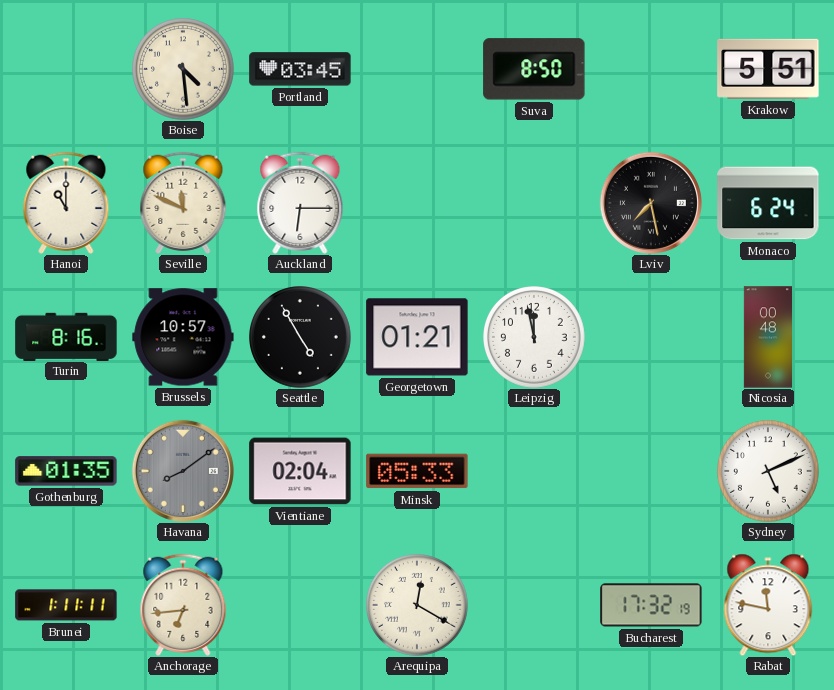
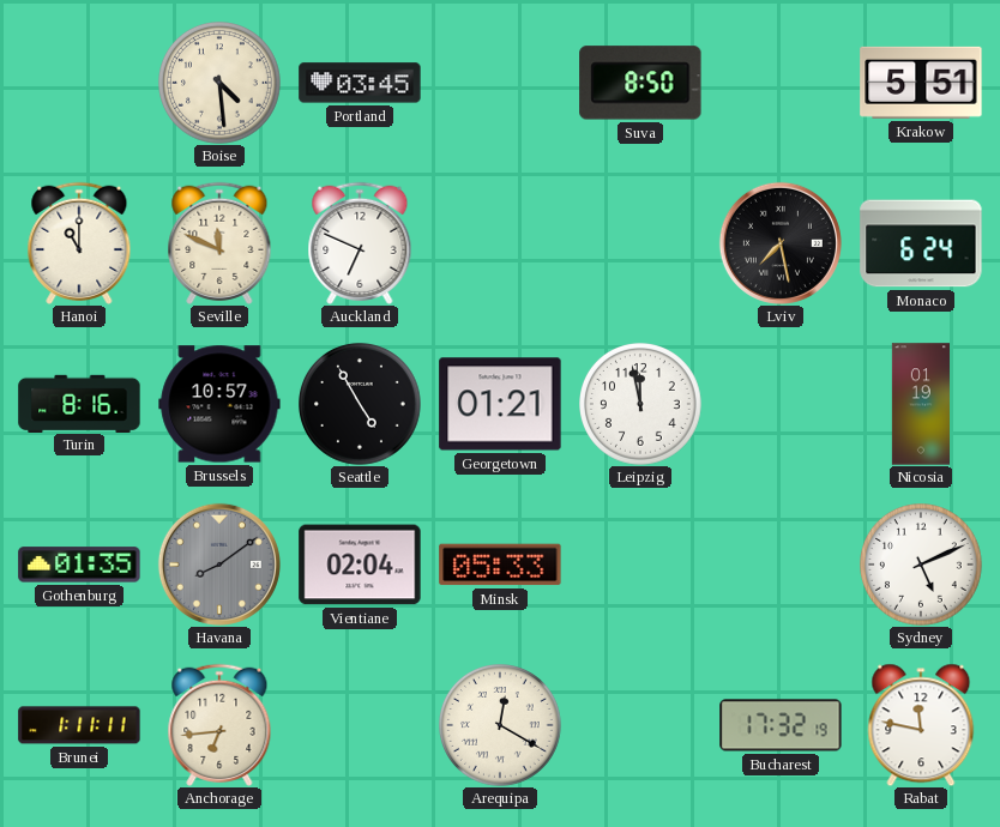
Auckland: 6:15 -> 6:49
Nicosia: 00:48 -> 01:19
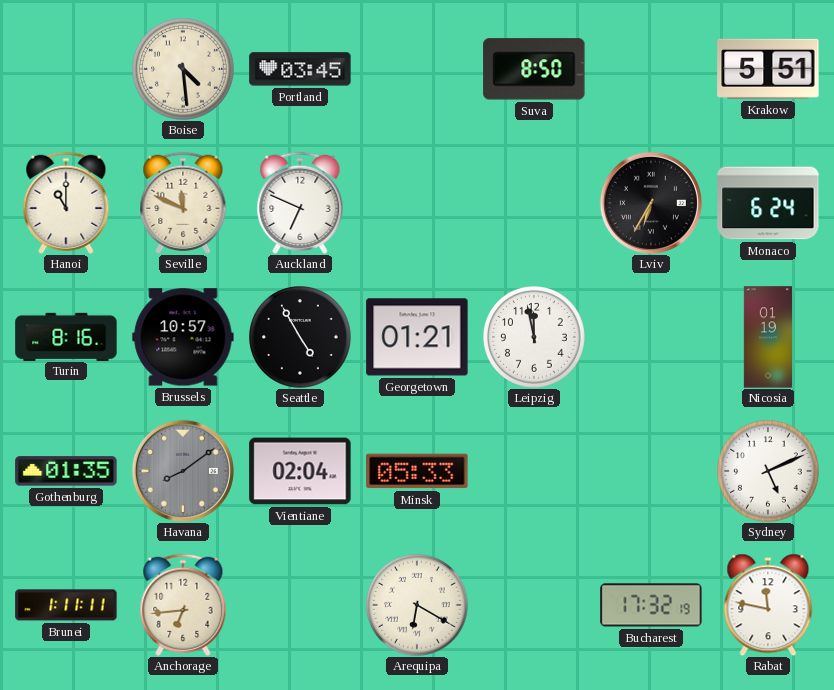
Lviv: 7:28 -> 6:35
Arequipa: 12:20 -> 6:20
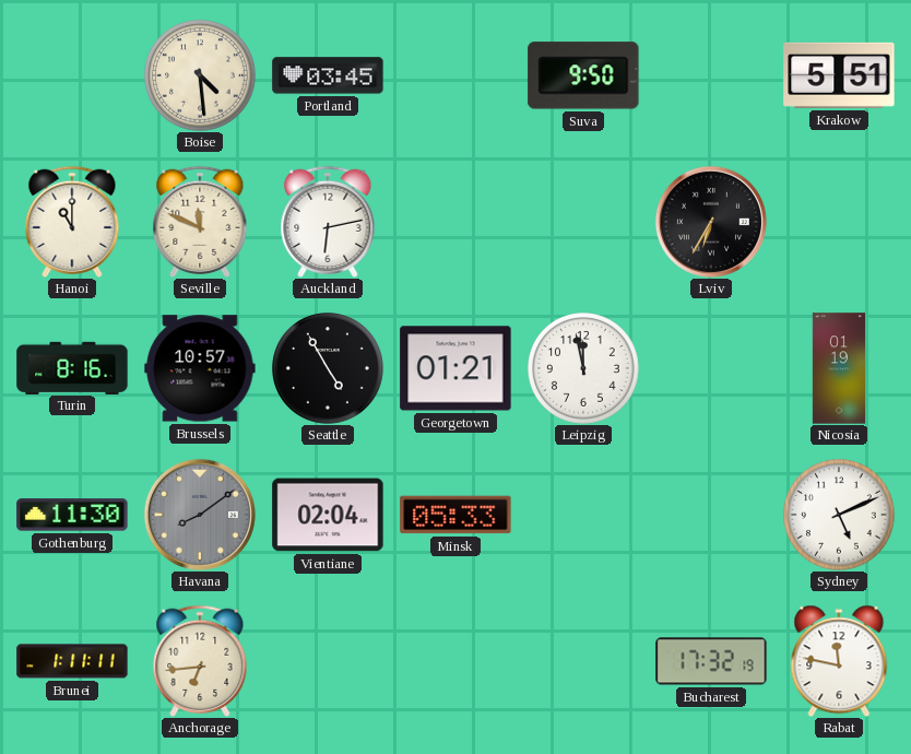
Suva: 8:50 -> 9:50
Auckland: 6:49 -> 6:13
Monaco: 6:24 -> none
Gothenburg: 01:35 -> 11:30
Arequipa: 6:20 -> none
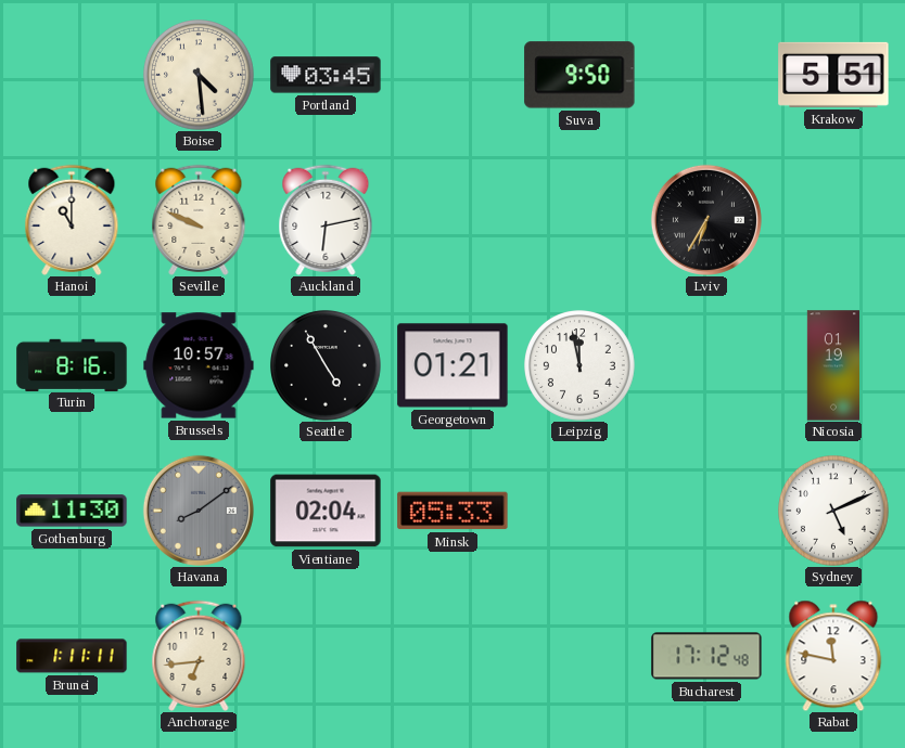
Seville: 11:49 -> 9:49
Bucharest: 17:32 -> 17:12
